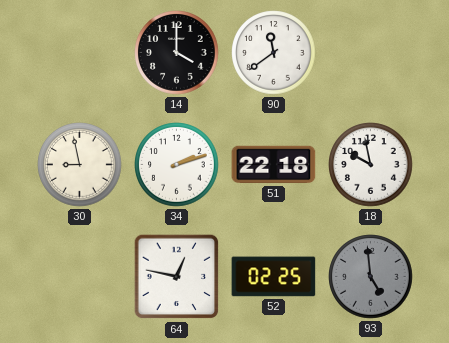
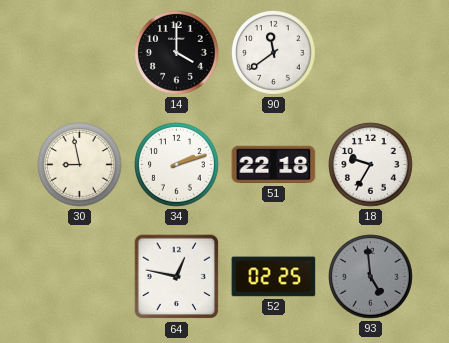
18: 9:58 -> 9:35
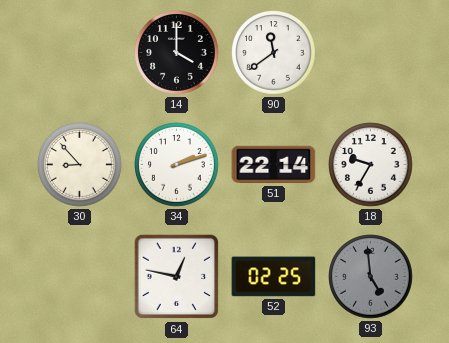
30: 8:58 -> 8:53
51: 22:18 -> 22:14
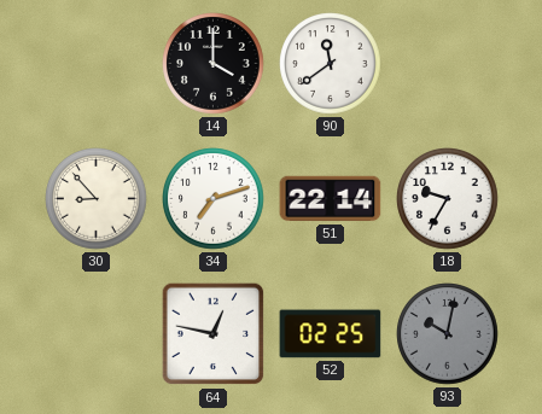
34: 2:12 -> 7:12
93: 4:59 -> 10:02
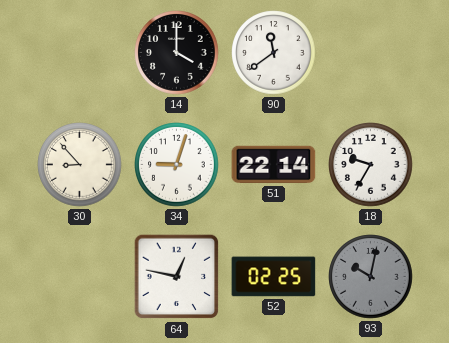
34: 7:12 -> 9:03
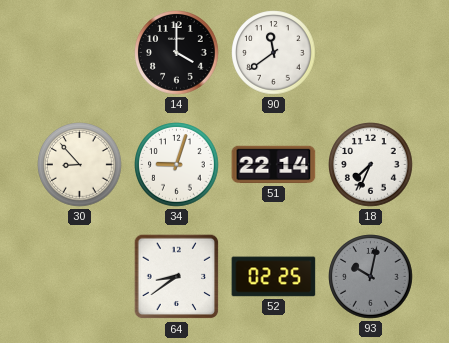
18: 9:35 -> 7:34
64: 12:47 -> 8:39
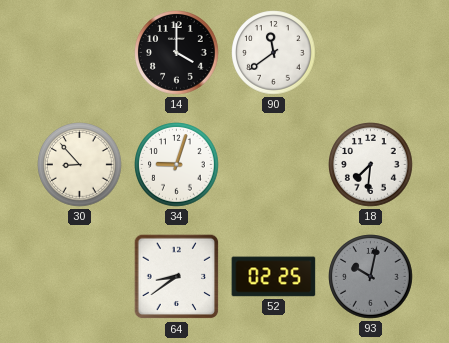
51: 22:14 -> none
18: 7:34 -> 7:31
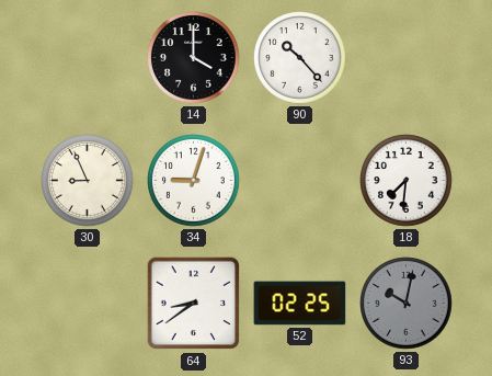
90: 11:39 -> 10:23
30: 8:53 -> 8:56
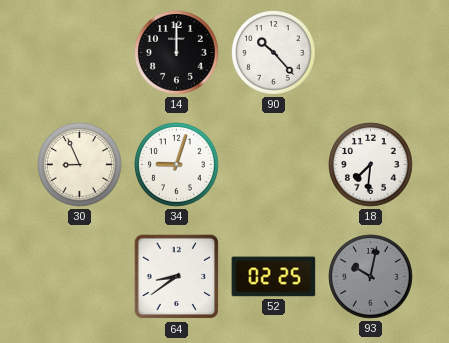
14: 4:00 -> 12:00
